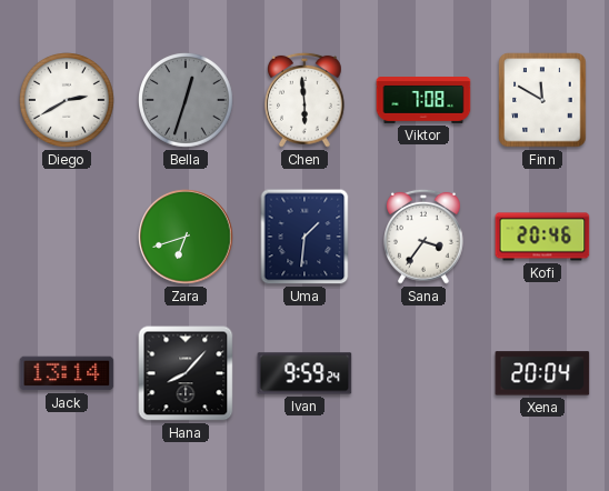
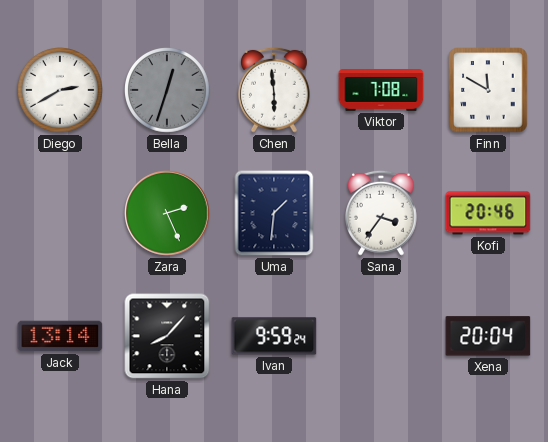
Zara: 6:42 -> 2:26
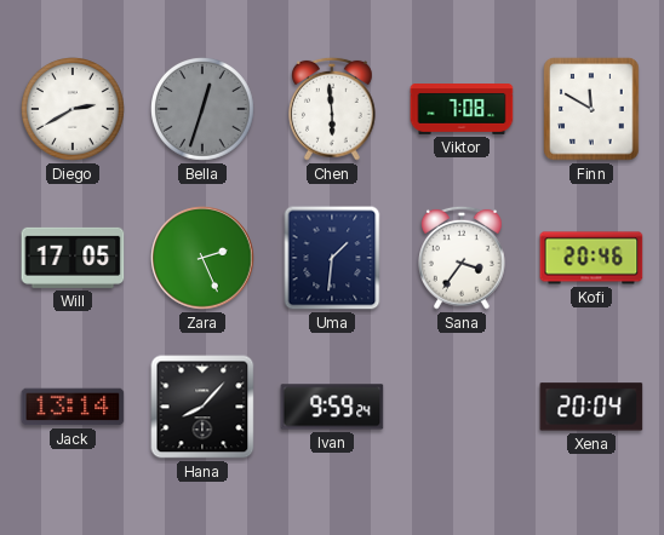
Will: none -> 17:05
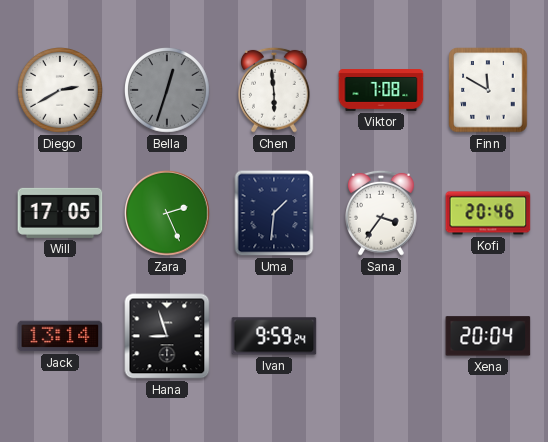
Hana: 8:07 -> 8:57
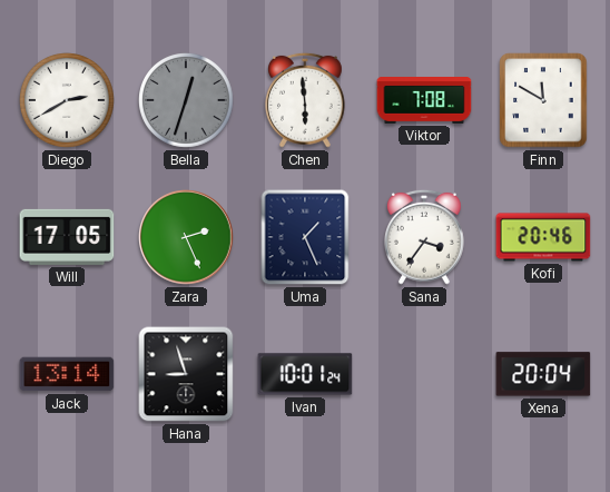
Uma: 1:31 -> 1:26
Ivan: 9:59 -> 10:01
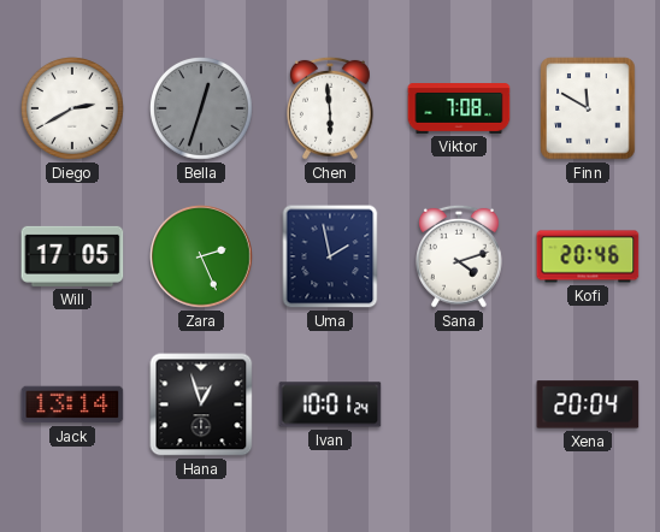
Uma: 1:26 -> 1:58
Sana: 3:36 -> 4:12
Hana: 8:57 -> 12:57
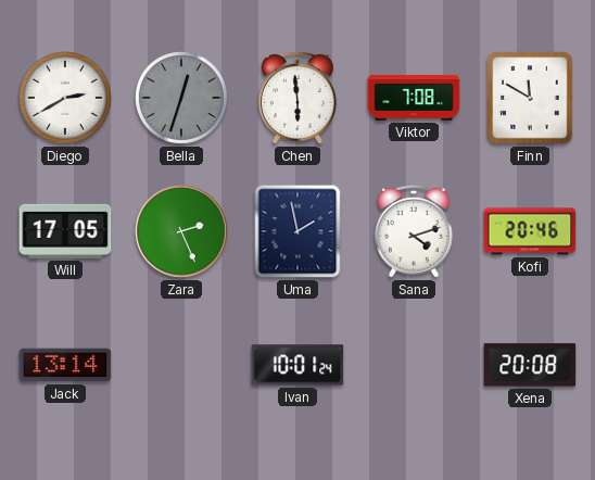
Hana: 12:57 -> none
Xena: 20:04 -> 20:08
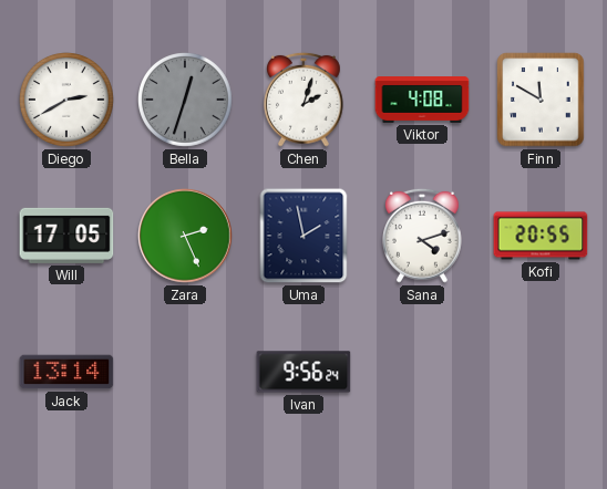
Chen: 5:59 -> 2:03
Viktor: 7:08 -> 4:08
Kofi: 20:46 -> 20:55
Ivan: 10:01 -> 9:56
Xena: 20:08 -> none
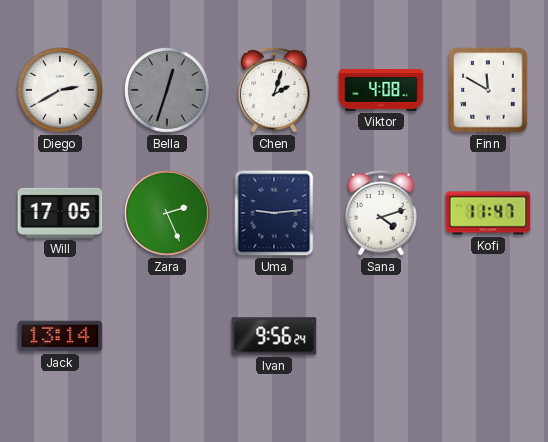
Uma: 1:58 -> 9:14
Kofi: 20:55 -> 11:47
